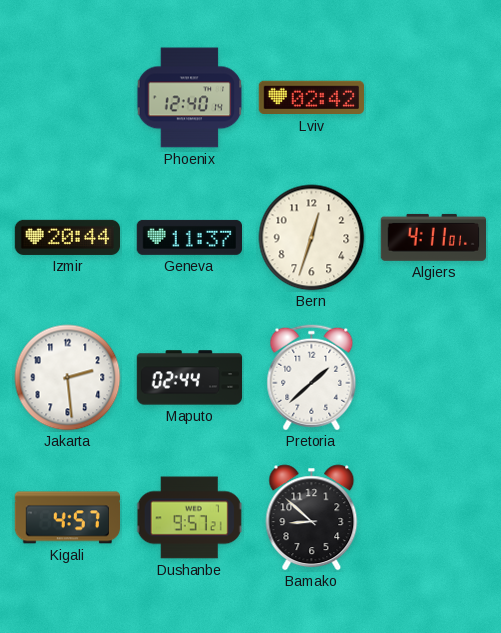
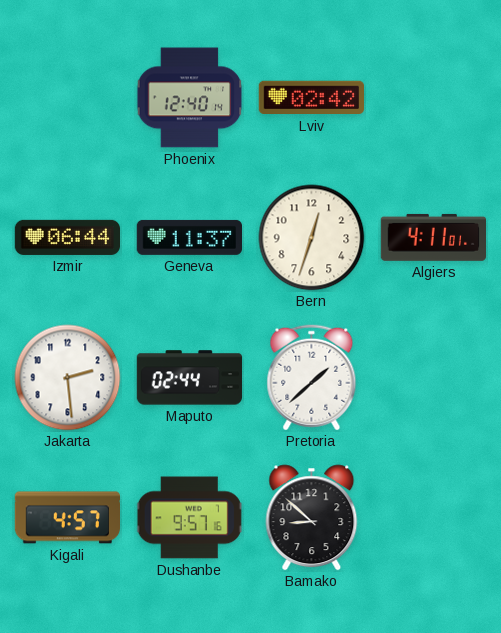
Izmir: 20:44 -> 06:44
Dushanbe: 9:57:21 -> 9:57:16
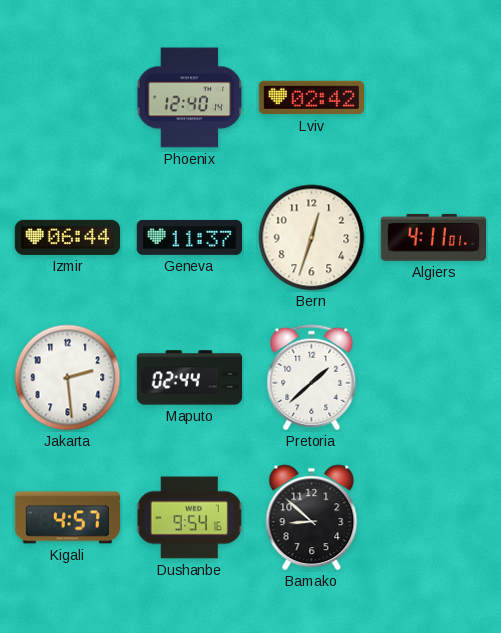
Dushanbe: 9:57 -> 9:54
